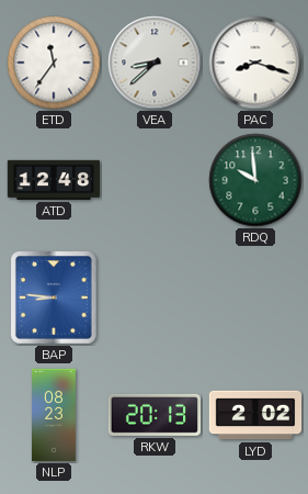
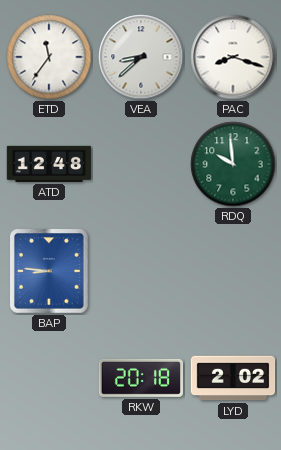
NLP: 08:23 -> none
RKW: 20:13 -> 20:18
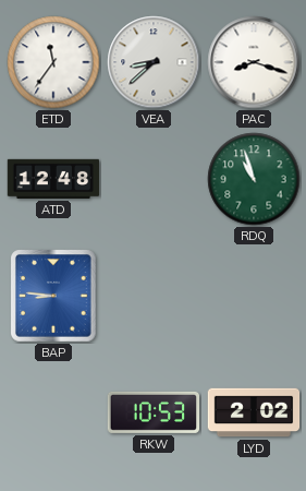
RDQ: 9:59 -> 10:57
RKW: 20:18 -> 10:53
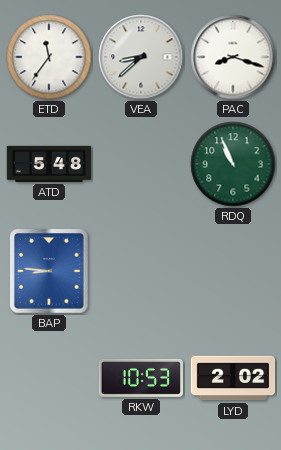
ATD: 12:48 -> 5:48
RDQ: 10:57 -> 10:56
